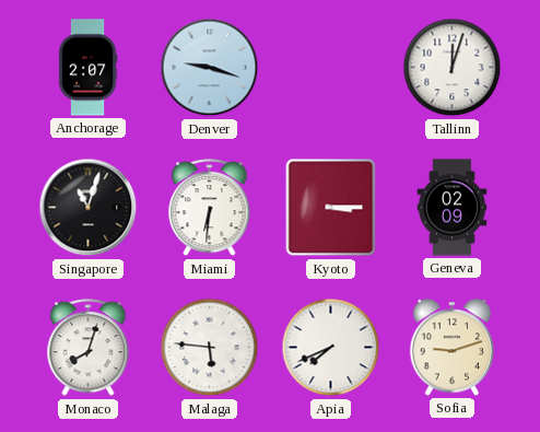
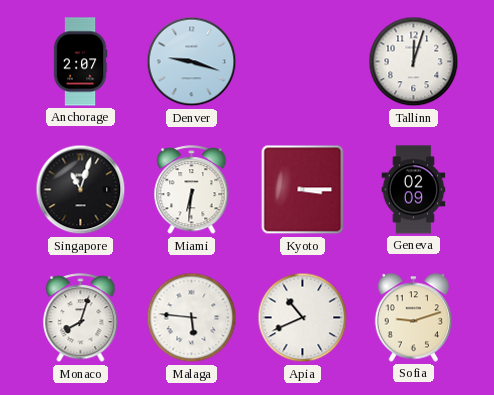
Apia: 7:41 -> 10:41
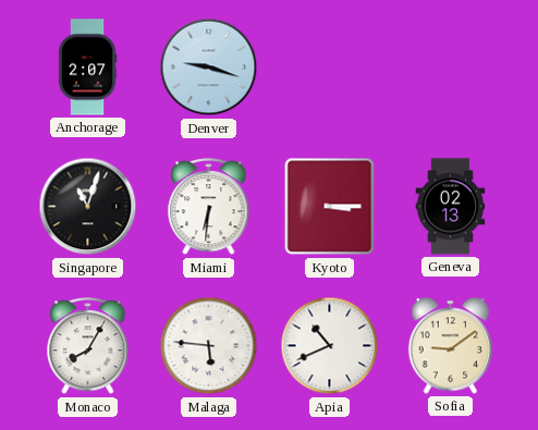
Tallinn: 12:03 -> none
Geneva: 02:09 -> 02:13
Monaco: 8:03 -> 8:05
Sofia: 9:12 -> 9:09
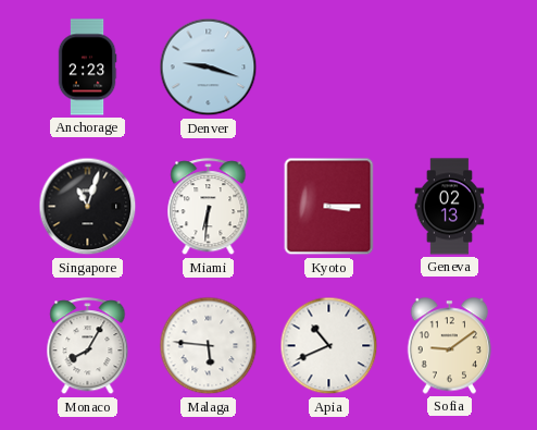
Anchorage: 2:07 -> 2:23
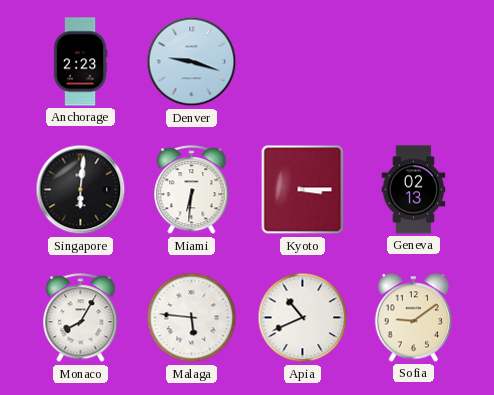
Singapore: 11:03 -> 6:01
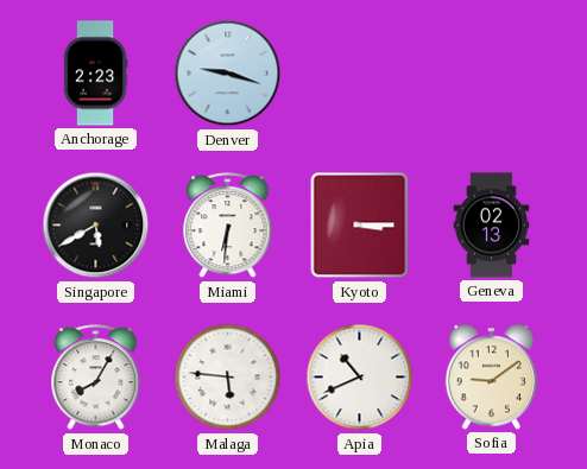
Singapore: 6:01 -> 5:40
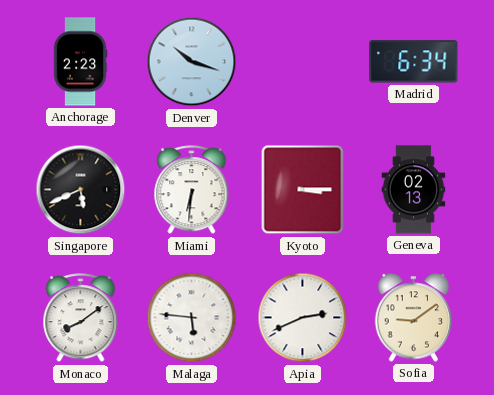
Denver: 9:18 -> 10:18
Madrid: none -> 6:34
Singapore: 5:40 -> 5:41
Monaco: 8:05 -> 8:09
Apia: 10:41 -> 2:41
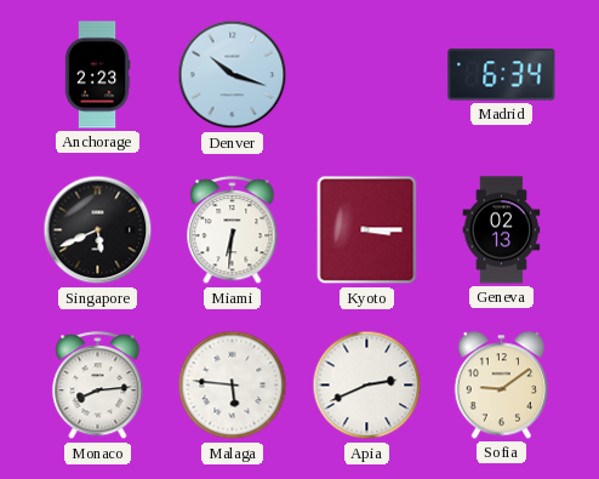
Monaco: 8:09 -> 8:14
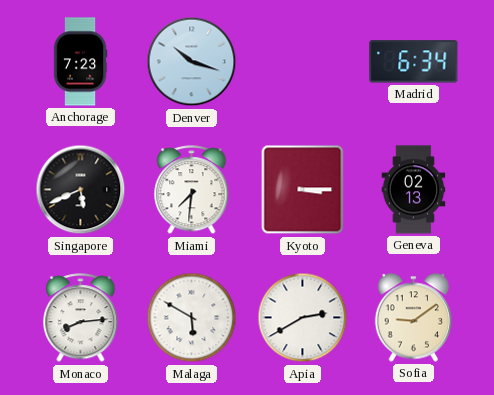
Anchorage: 2:23 -> 7:23
Miami: 6:31 -> 7:31
Malaga: 5:46 -> 5:50
Apia: 2:41 -> 2:40
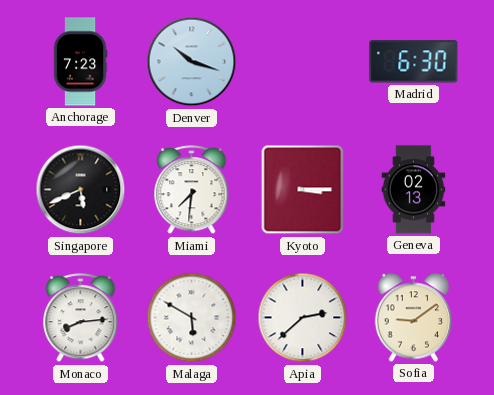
Madrid: 6:34 -> 6:30
Apia: 2:40 -> 2:38
